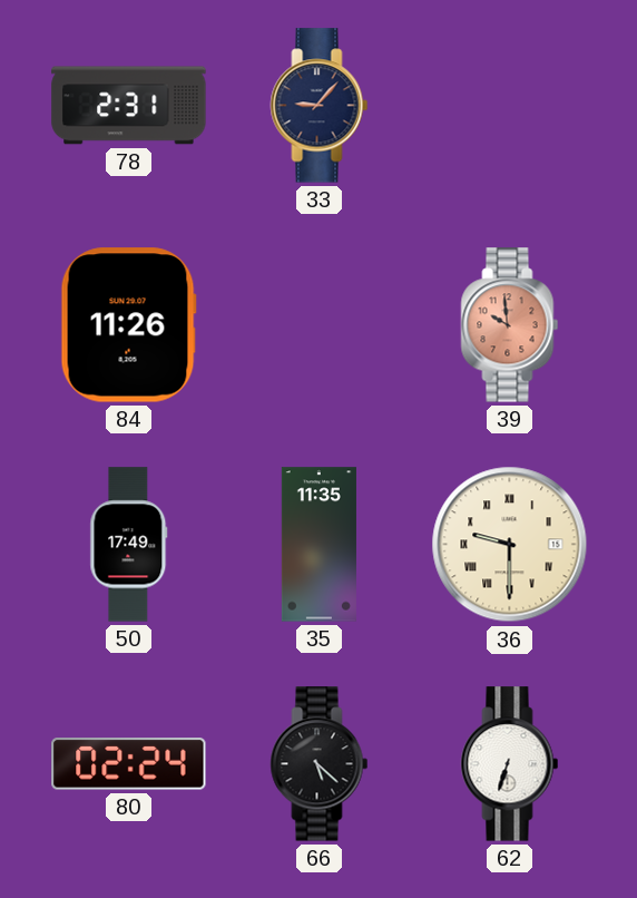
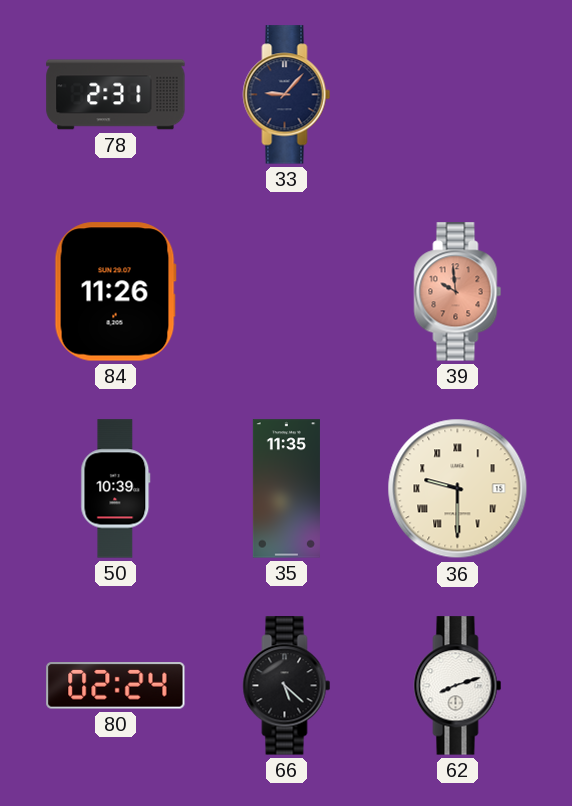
50: 17:49 -> 10:39
62: 6:33 -> 8:12
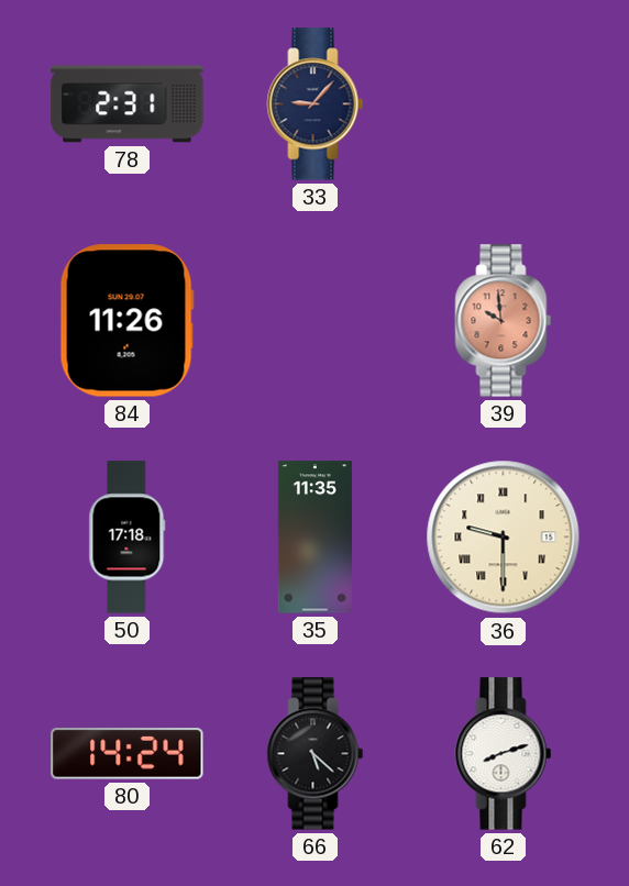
50: 10:39 -> 17:18
80: 02:24 -> 14:24
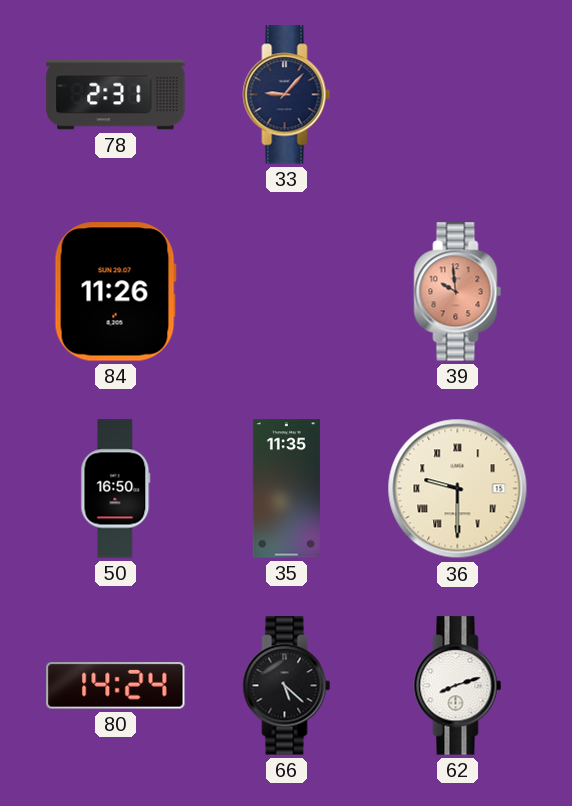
50: 17:18 -> 16:50
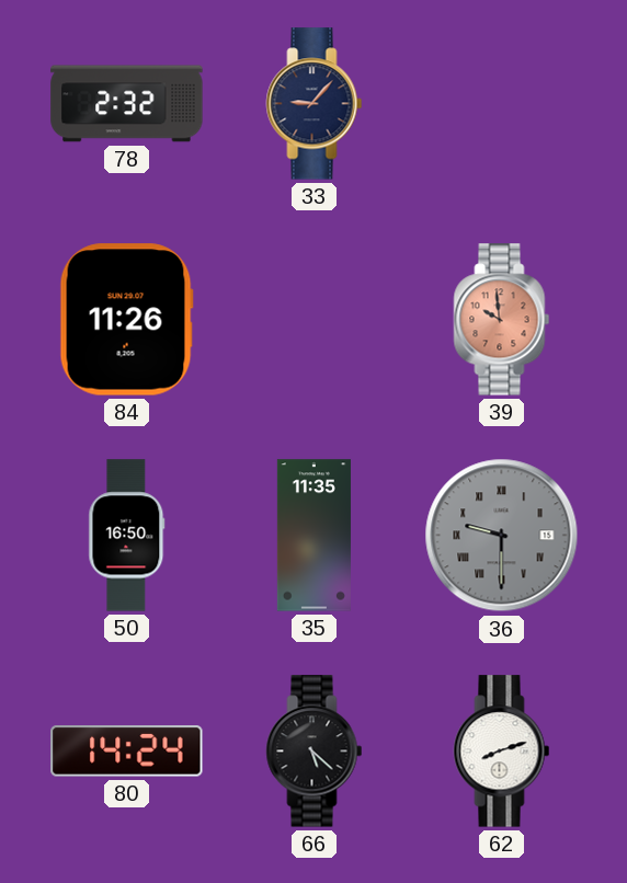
78: 2:31 -> 2:32
36 dial: cream -> grey
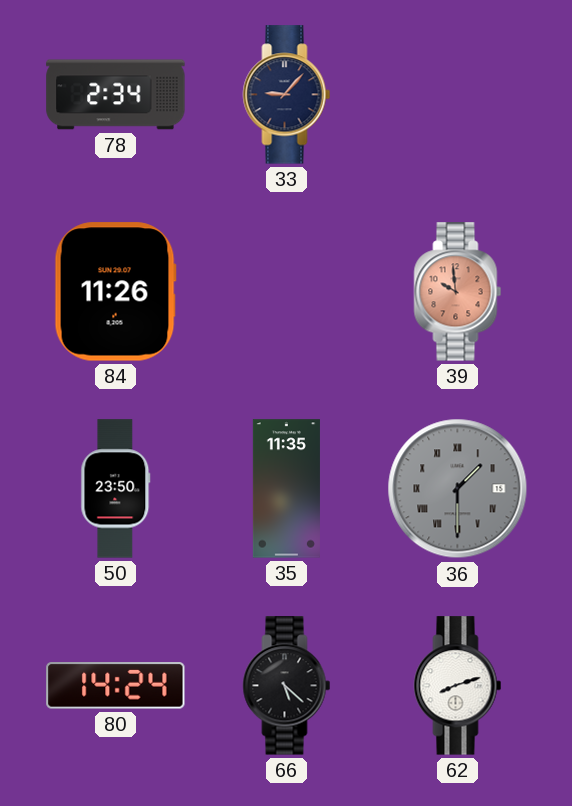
78: 2:32 -> 2:34
50: 16:50 -> 23:50
36: 9:30 -> 1:30
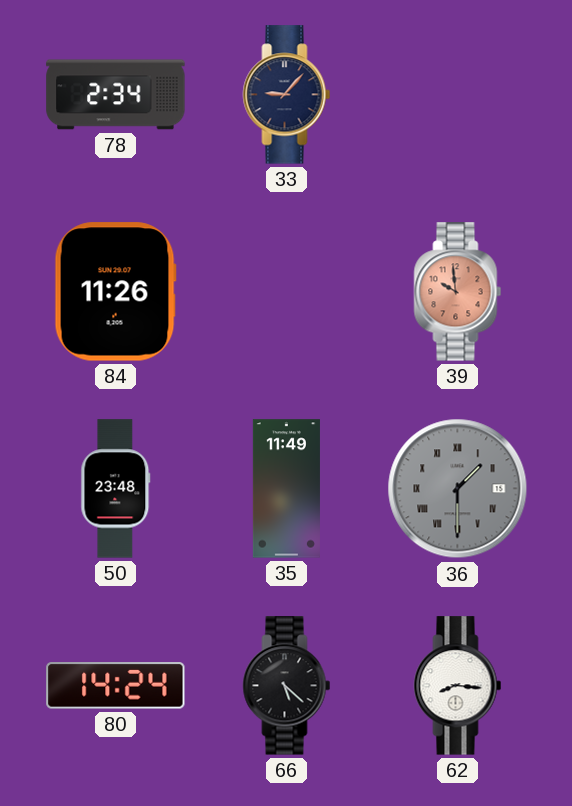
50: 23:50 -> 23:48
35: 11:35 -> 11:49
62: 8:12 -> 8:16
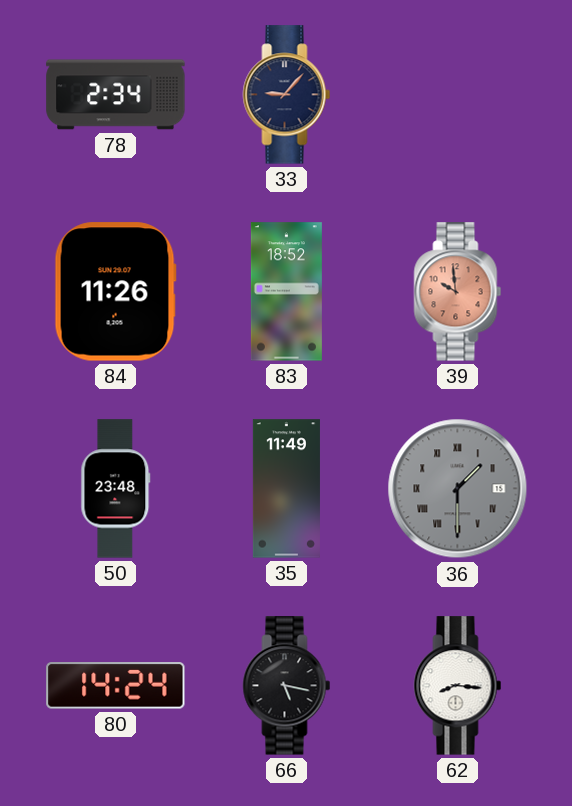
83: none -> 18:52
66: 5:22 -> 5:17
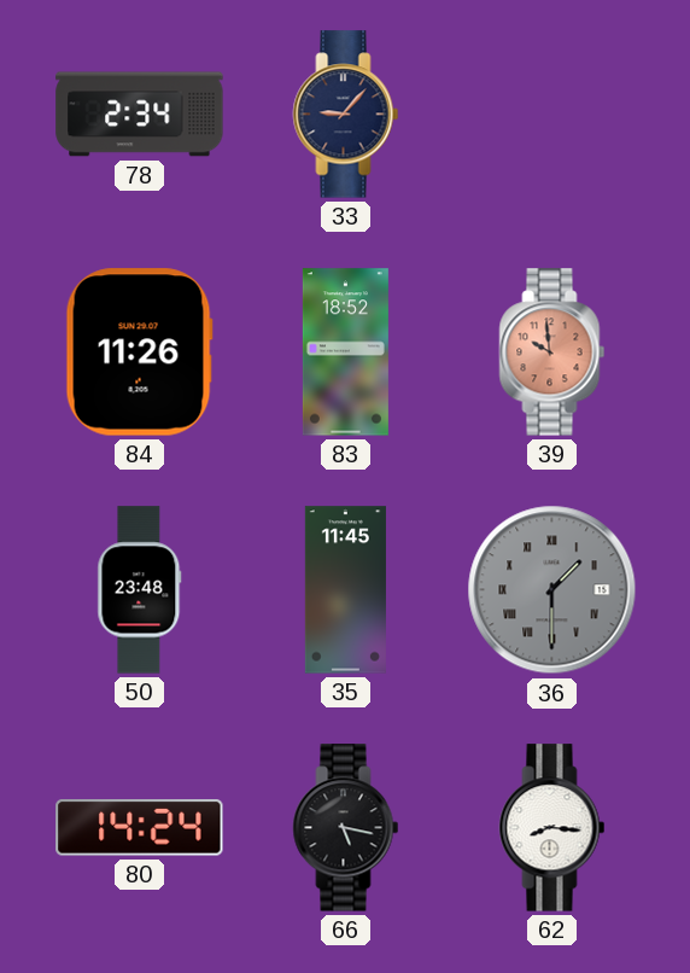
35: 11:49 -> 11:45
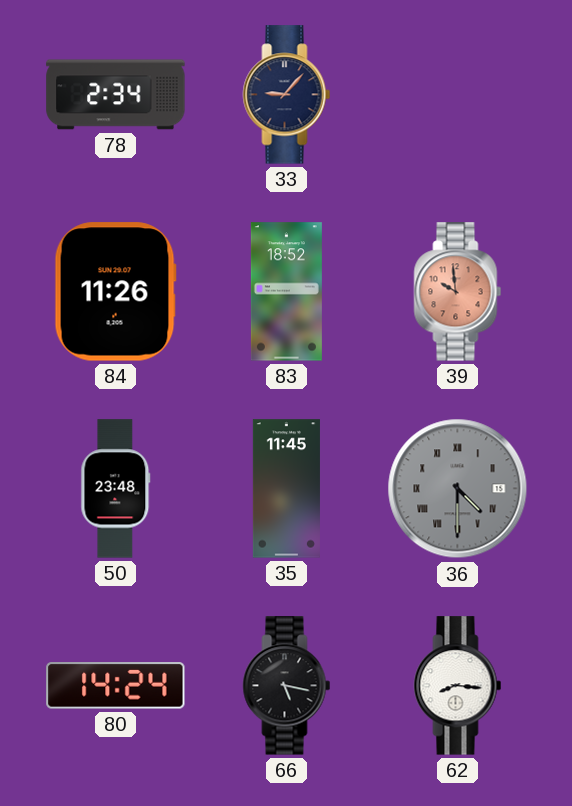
36: 1:30 -> 4:30
